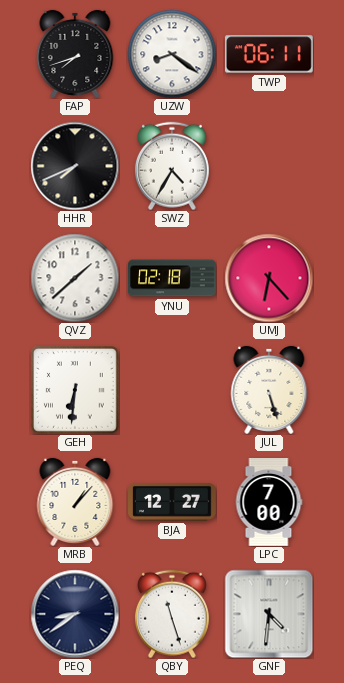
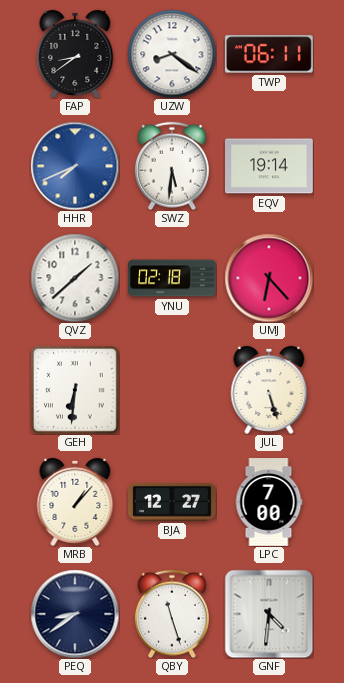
FAP: 7:42 -> 8:39
HHR dial: black -> blue
SWZ: 4:35 -> 5:31
EQV: none -> 19:14
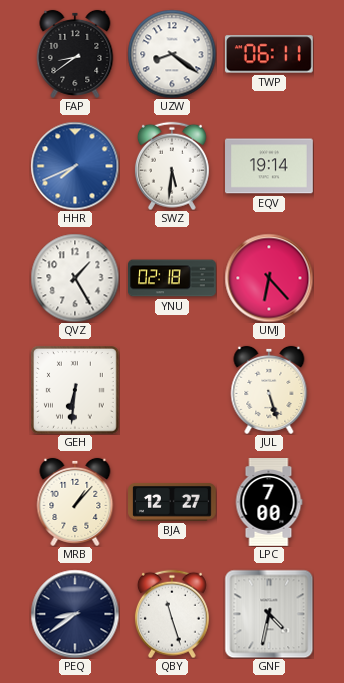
QVZ: 1:38 -> 1:25
GNF: 4:31 -> 4:32
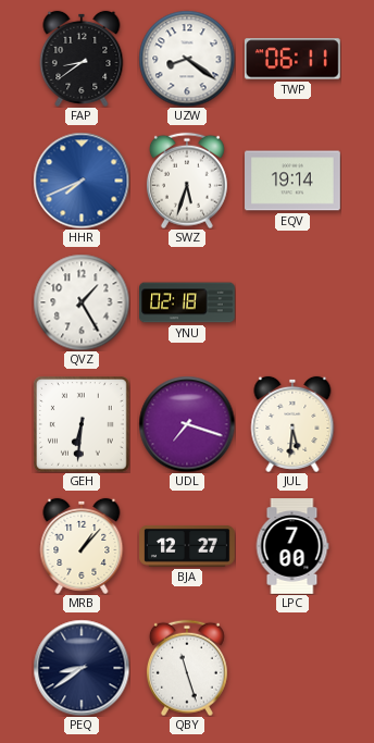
SWZ: 5:31 -> 5:33
UMJ: 6:23 -> none
UDL: none -> 7:18
JUL: 5:27 -> 5:31
GNF: 4:32 -> none
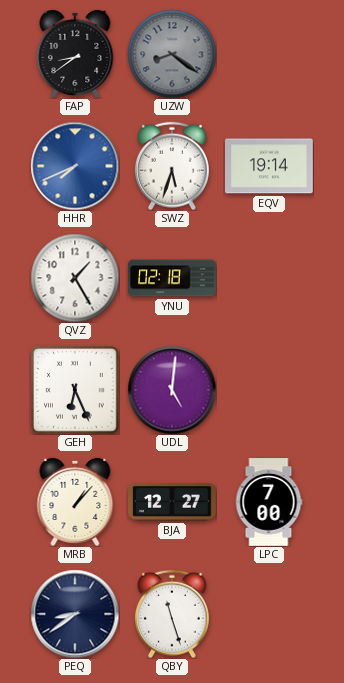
UZW dial: white -> grey
TWP: 06:11 -> none
GEH: 6:31 -> 6:26
UDL: 7:18 -> 5:01
JUL: 5:31 -> none
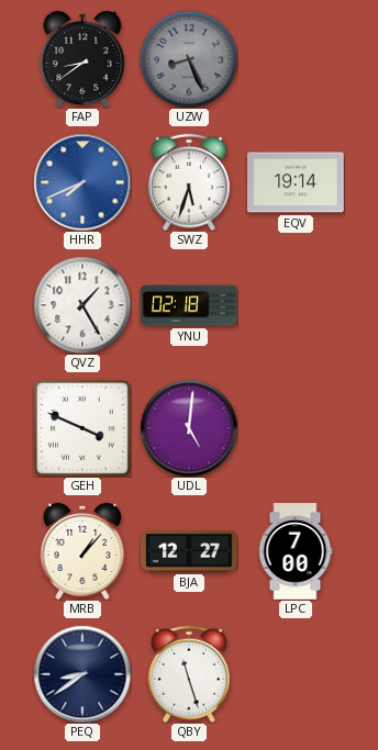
UZW: 8:21 -> 8:26
GEH: 6:26 -> 3:49
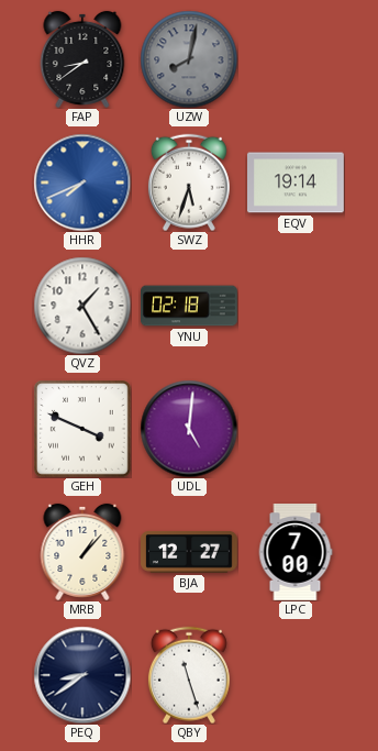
UZW: 8:26 -> 8:02
